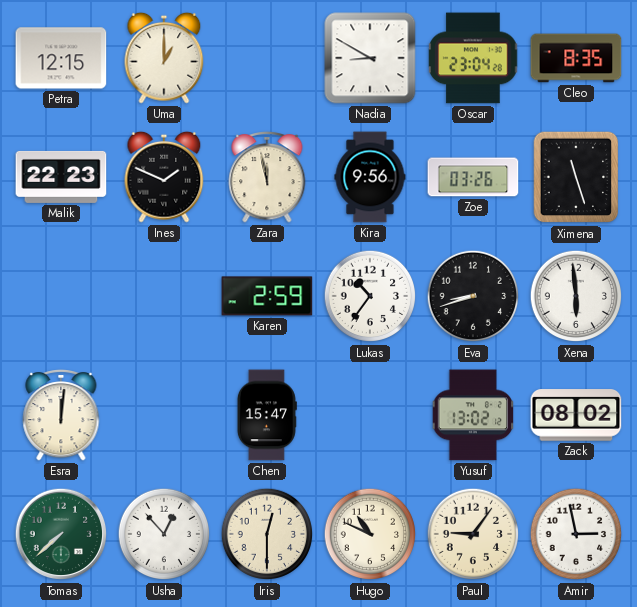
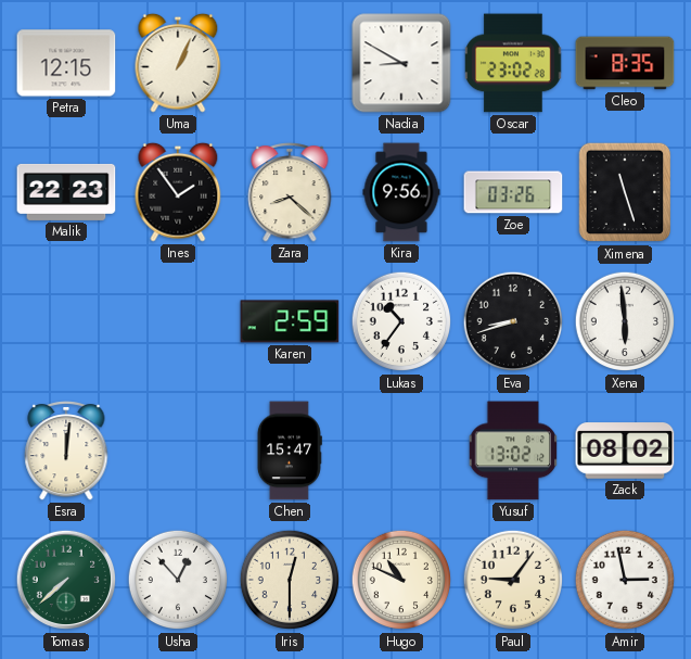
Uma: 1:00 -> 1:04
Oscar: 23:04 -> 23:02
Ines: 1:49 -> 1:54
Zara: 11:58 -> 8:22
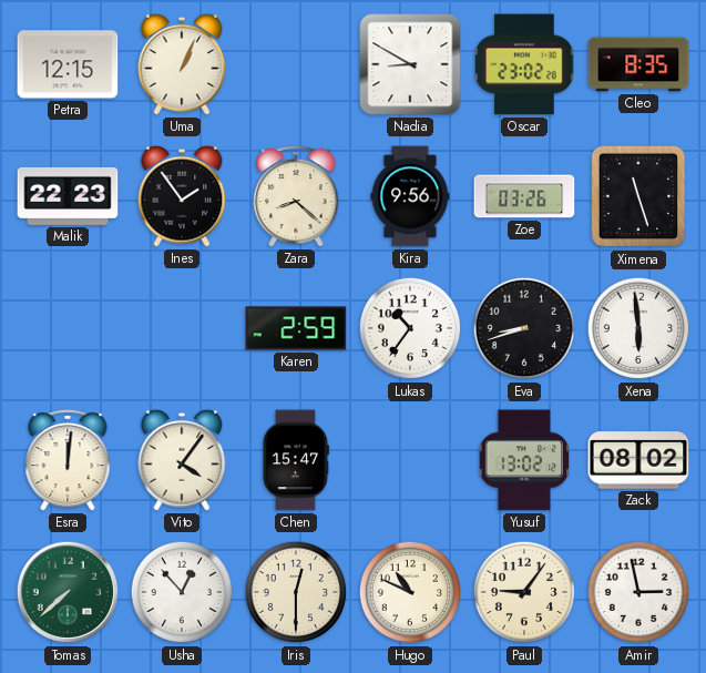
Vito: none -> 4:06
